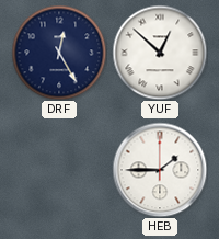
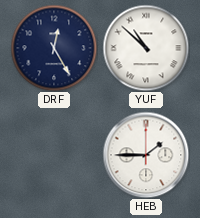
YUF: 12:52 -> 10:52
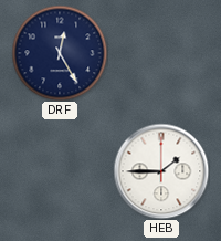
YUF: 10:52 -> none
